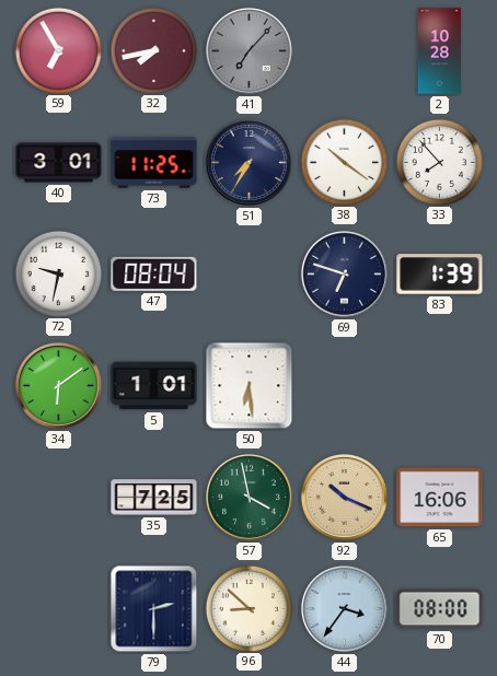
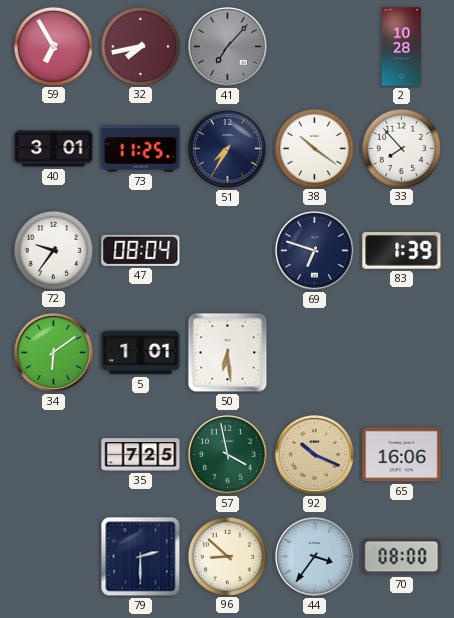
72: 9:32 -> 9:36
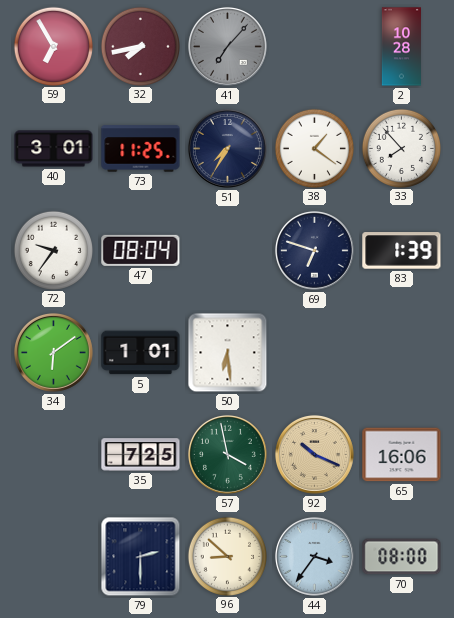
38: 10:21 -> 1:21
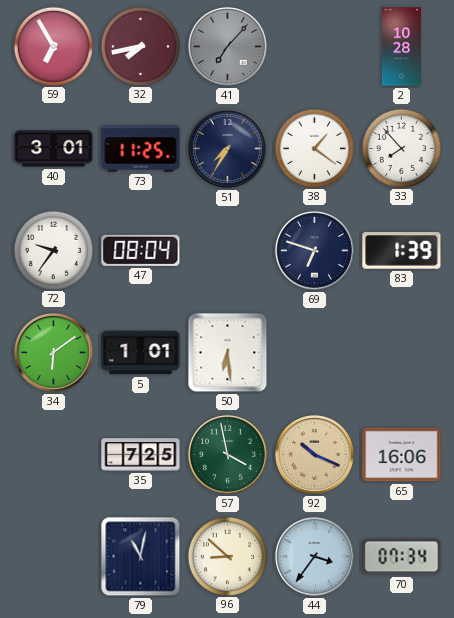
79: 2:30 -> 11:02
70: 08:00 -> 07:34
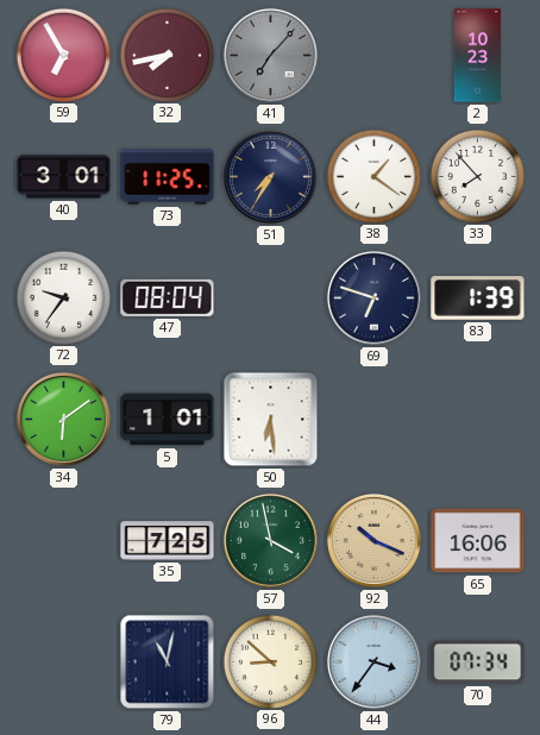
2: 10:28 -> 10:23
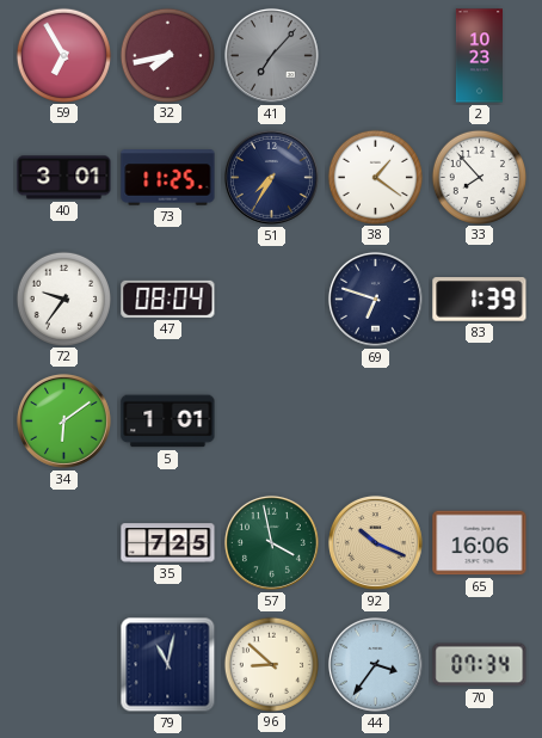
50: 6:29 -> none
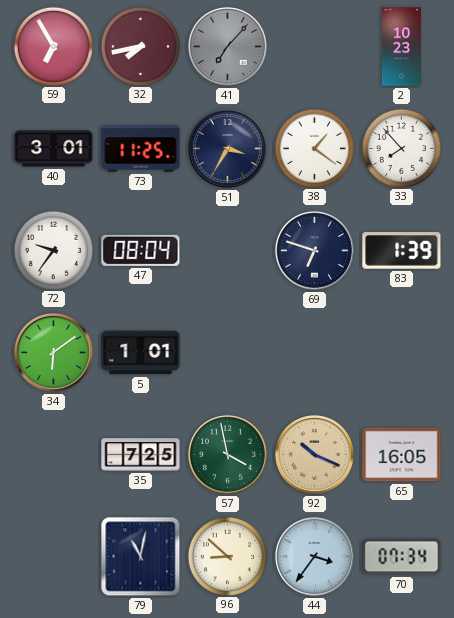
51: 7:35 -> 3:35
65: 16:06 -> 16:05
